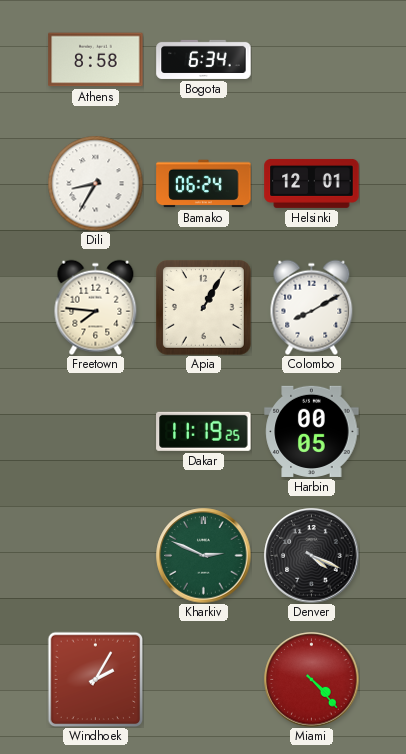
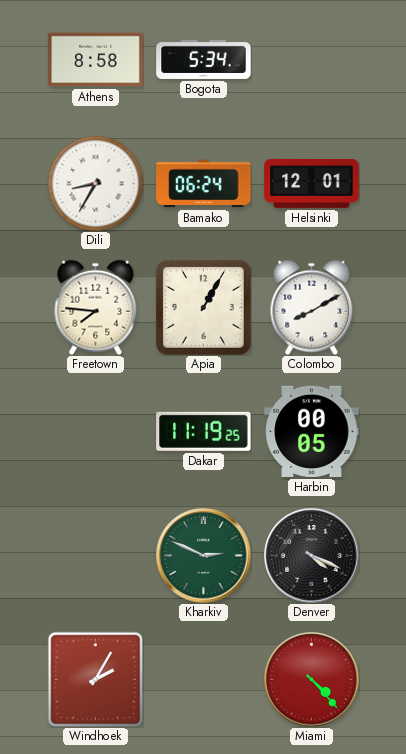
Bogota: 6:34 -> 5:34
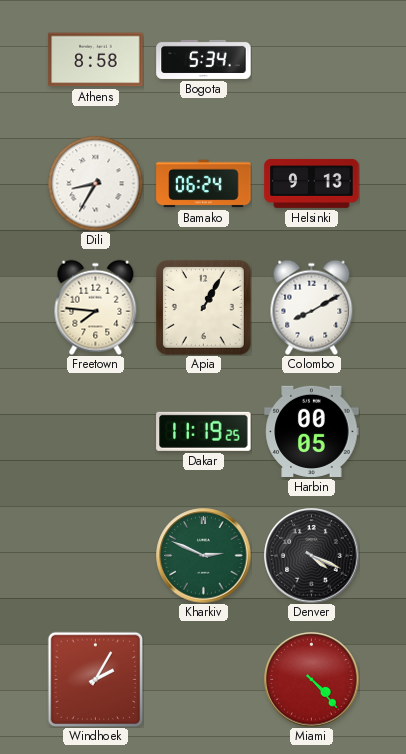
Helsinki: 12:01 -> 9:13
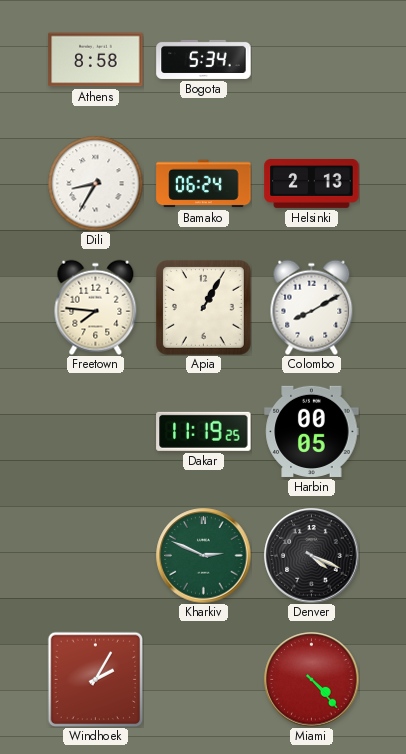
Helsinki: 9:13 -> 2:13
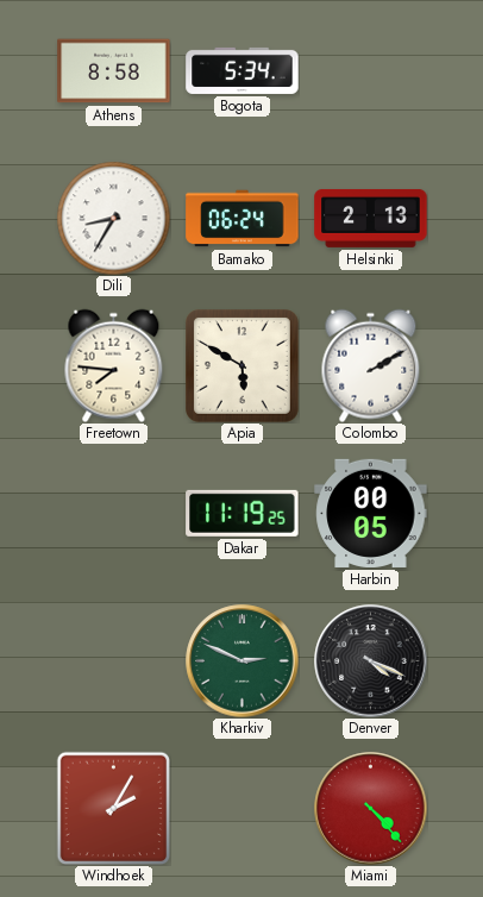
Apia: 1:05 -> 5:50
Colombo: 8:10 -> 2:10
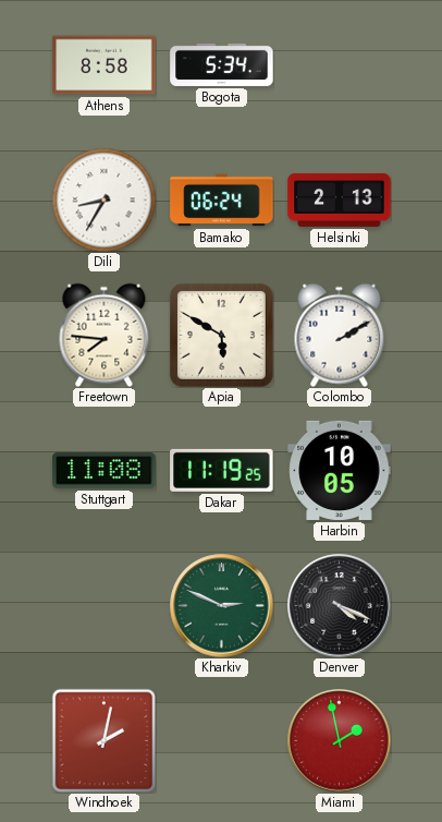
Stuttgart: none -> 11:08
Harbin: 00:05 -> 10:05
Windhoek: 2:05 -> 2:02
Miami: 4:23 -> 1:58
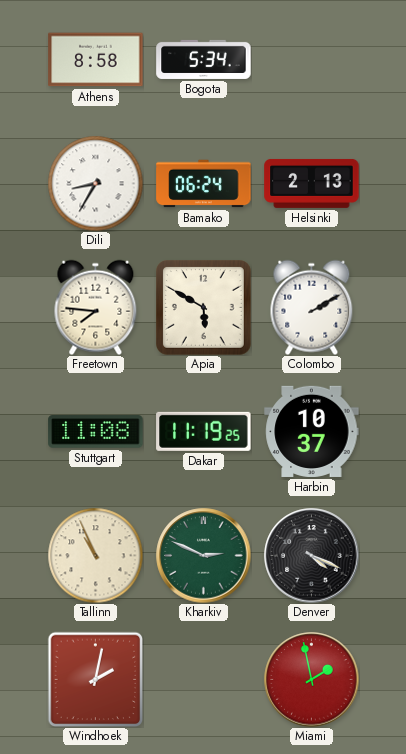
Harbin: 10:05 -> 10:37
Tallinn: none -> 10:56
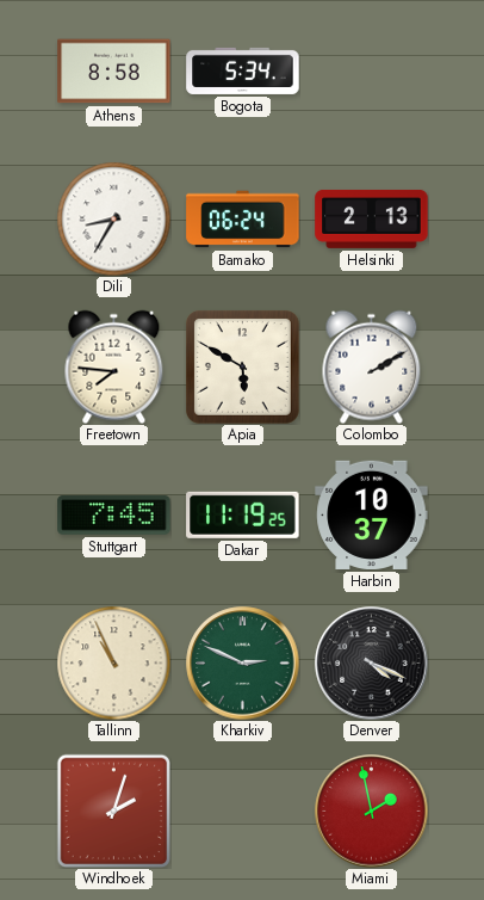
Stuttgart: 11:08 -> 7:45
Windhoek: 2:02 -> 2:03
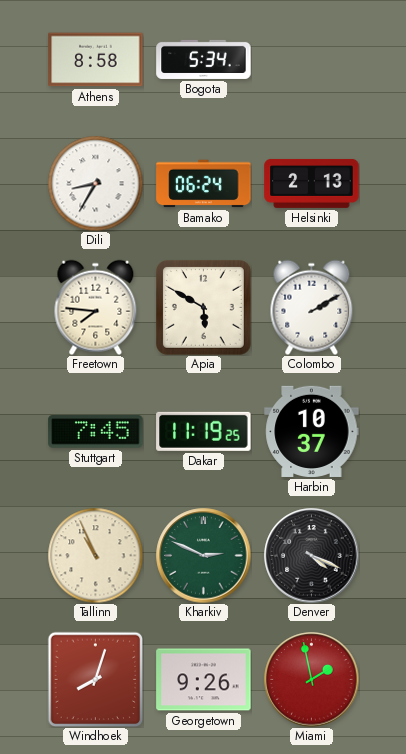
Windhoek: 2:03 -> 8:03
Georgetown: none -> 9:26
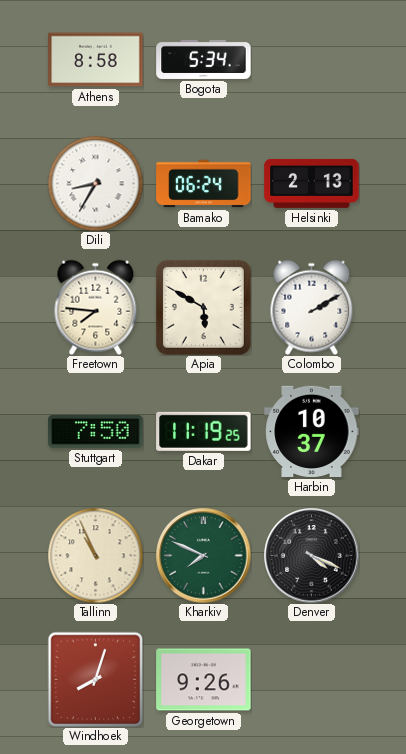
Stuttgart: 7:45 -> 7:50
Kharkiv: 2:49 -> 7:49
Miami: 1:58 -> none
